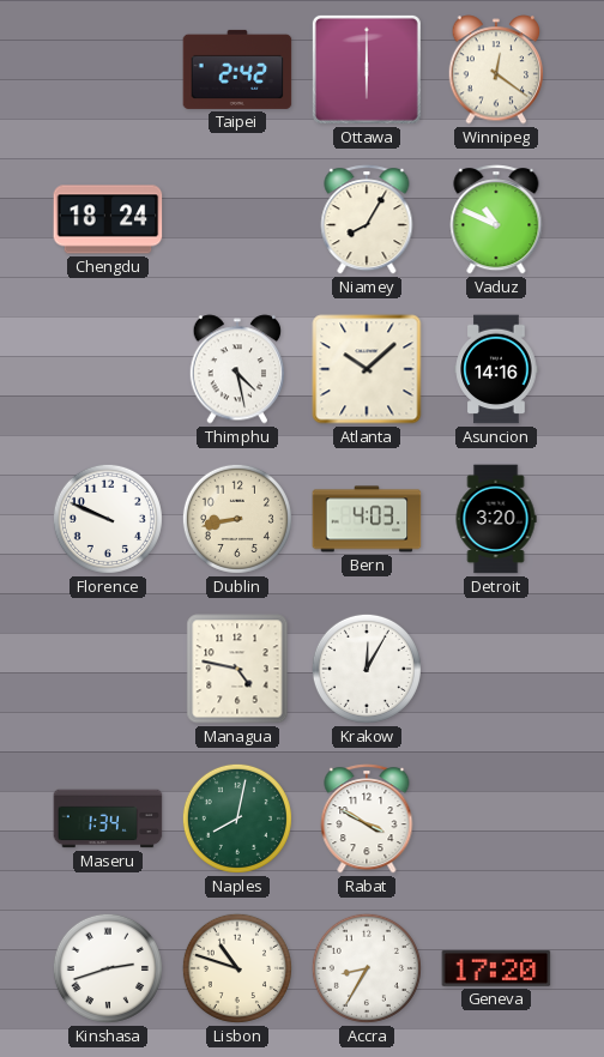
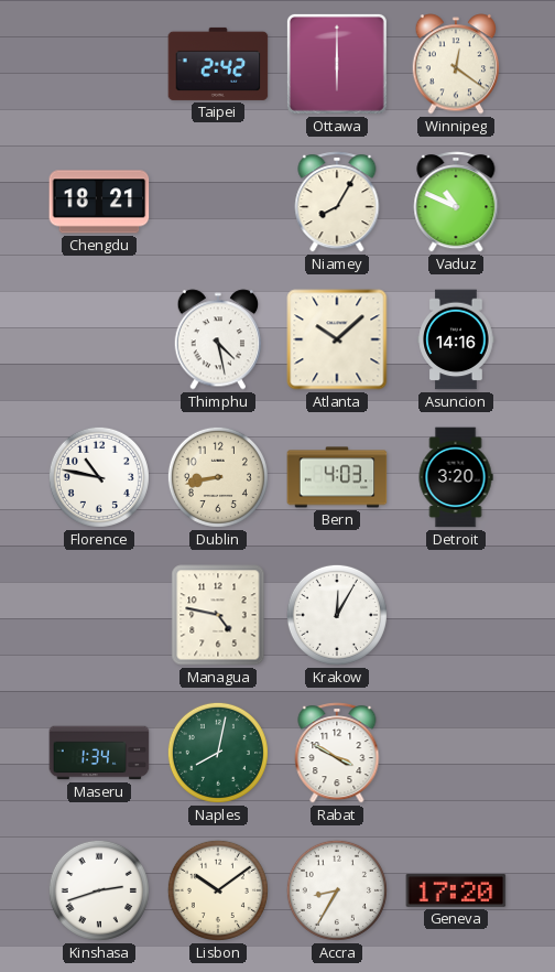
Chengdu: 18:24 -> 18:21
Florence: 9:49 -> 10:47
Lisbon: 10:48 -> 10:09
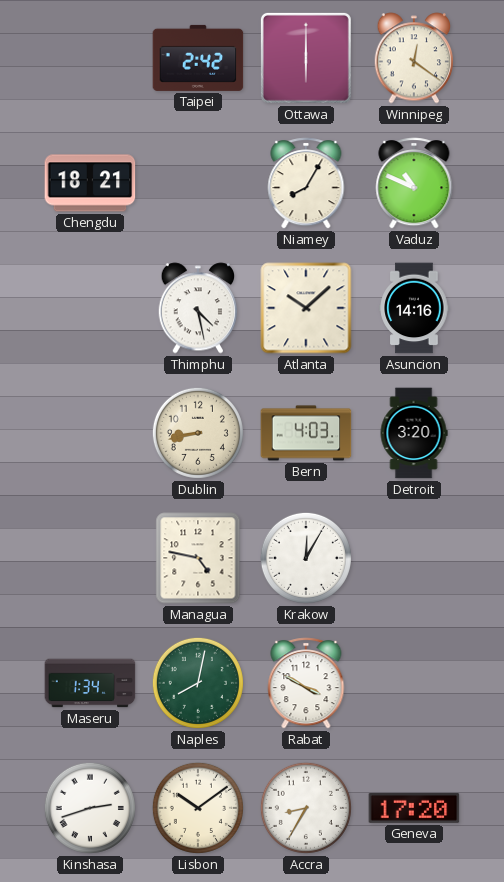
Florence: 10:47 -> none
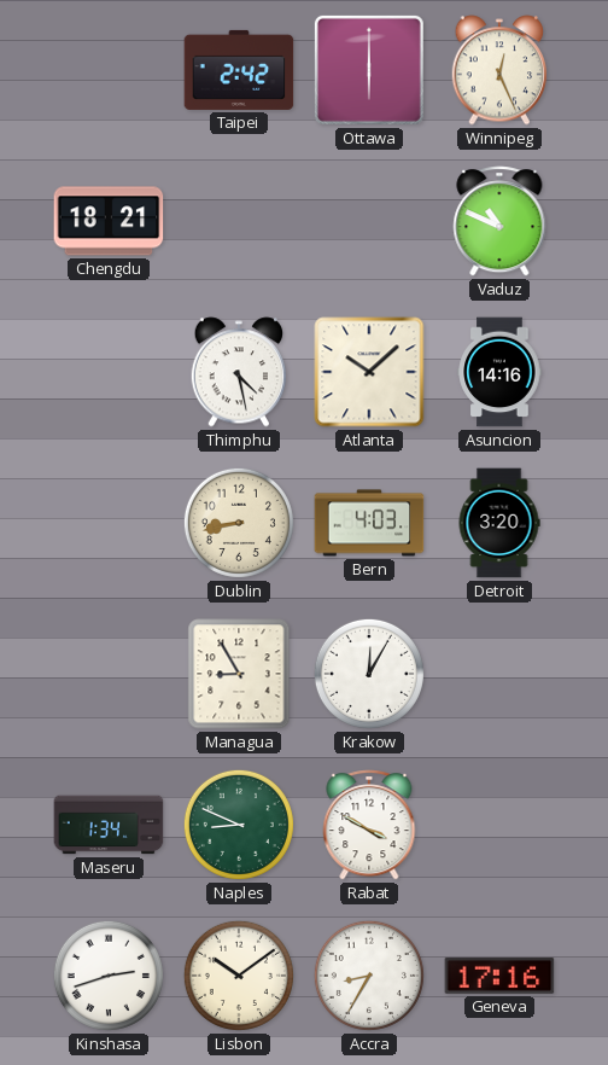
Winnipeg: 12:21 -> 12:26
Niamey: 8:05 -> none
Managua: 4:47 -> 8:55
Naples: 8:02 -> 8:49
Geneva: 17:20 -> 17:16
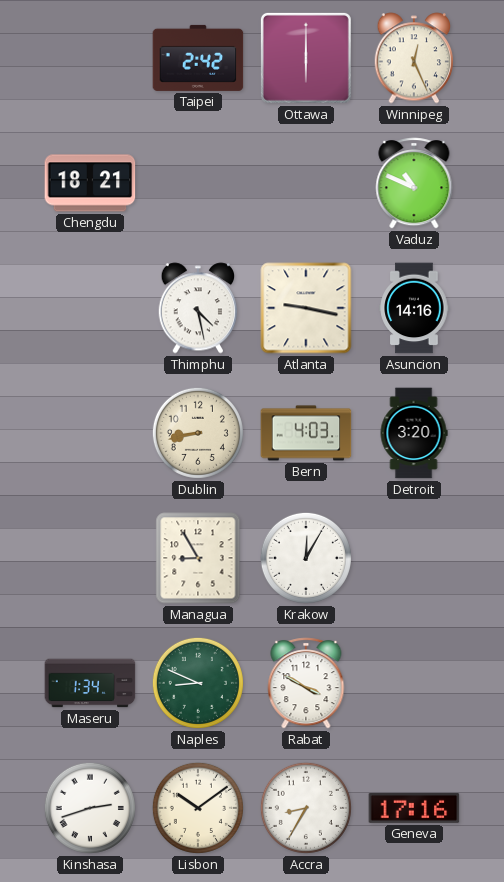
Atlanta: 10:08 -> 9:17
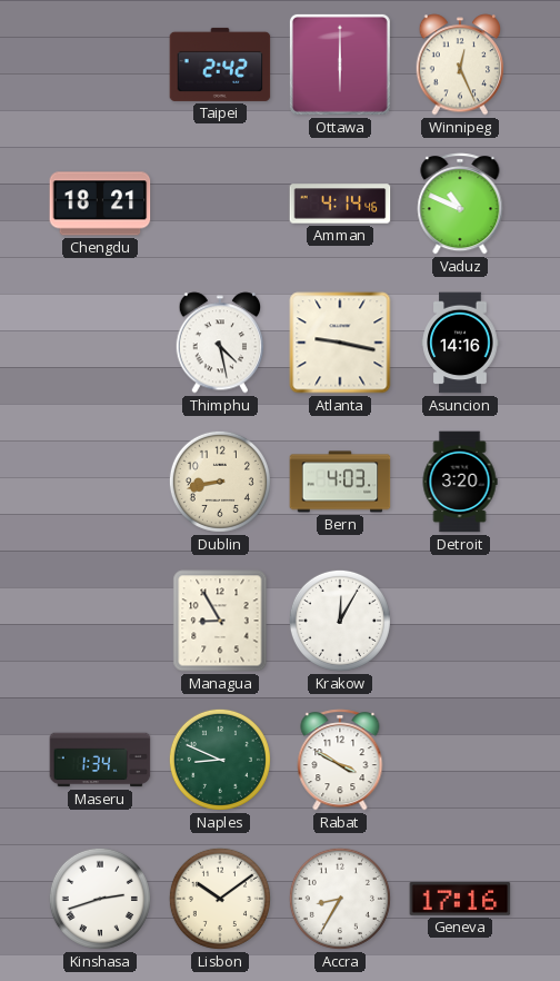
Amman: none -> 4:14
